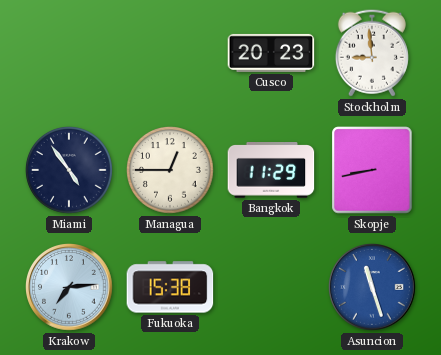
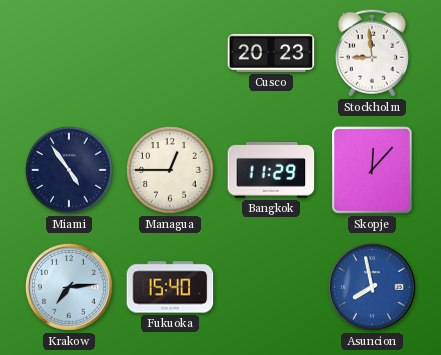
Skopje: 8:43 -> 12:07
Fukuoka: 15:38 -> 15:40
Asuncion: 11:27 -> 7:58
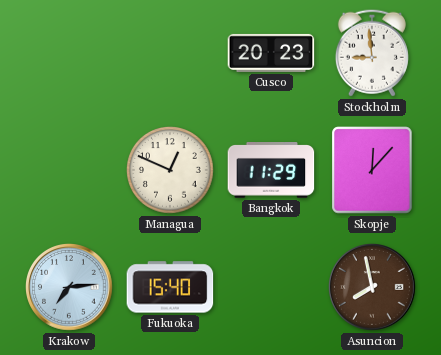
Miami: 4:54 -> none
Managua: 12:45 -> 12:49
Asuncion dial: blue -> brown
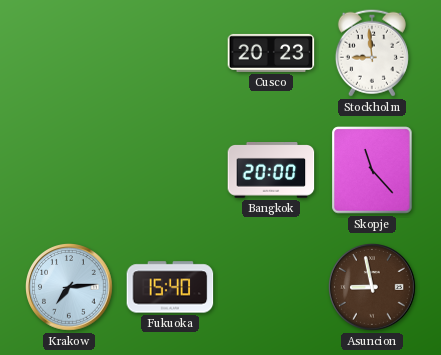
Managua: 12:49 -> none
Bangkok: 11:29 -> 20:00
Skopje: 12:07 -> 11:23
Asuncion: 7:58 -> 8:58
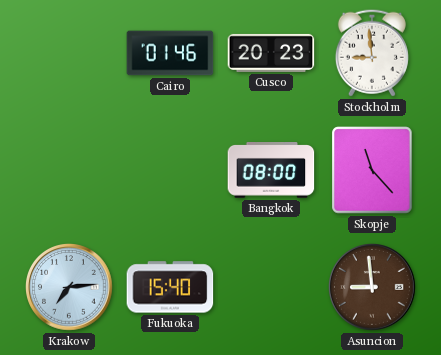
Cairo: none -> 01:46
Bangkok: 20:00 -> 08:00
Asuncion: 8:58 -> 8:59
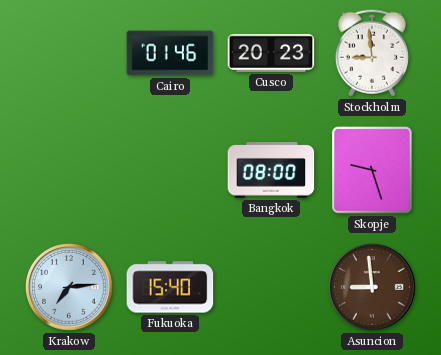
Skopje: 11:23 -> 9:27
